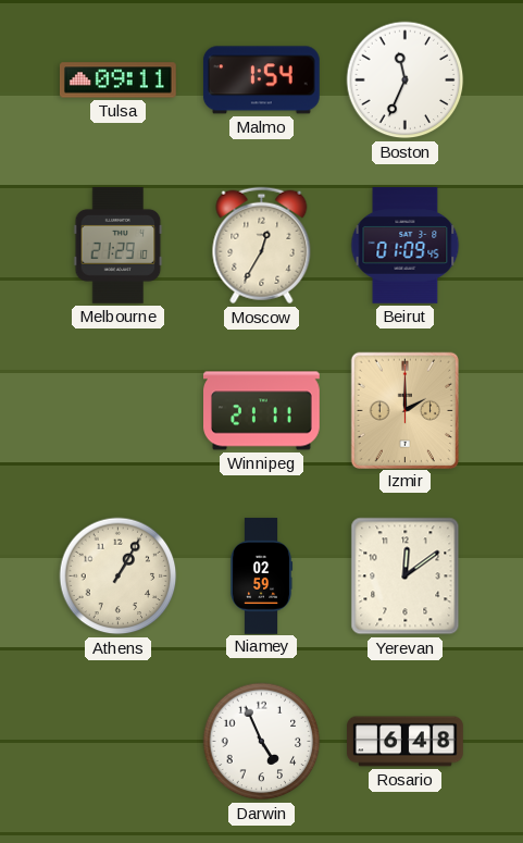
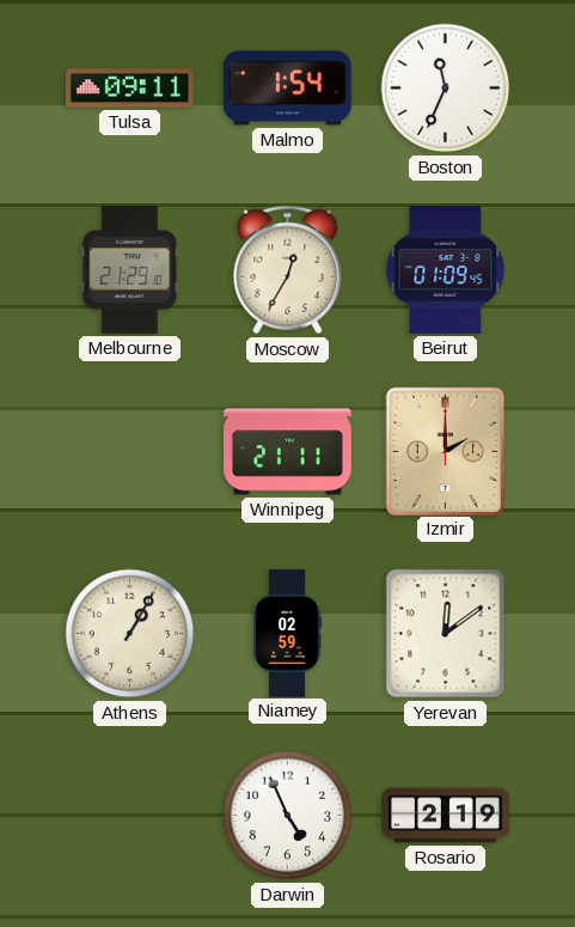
Rosario: 6:48 -> 2:19
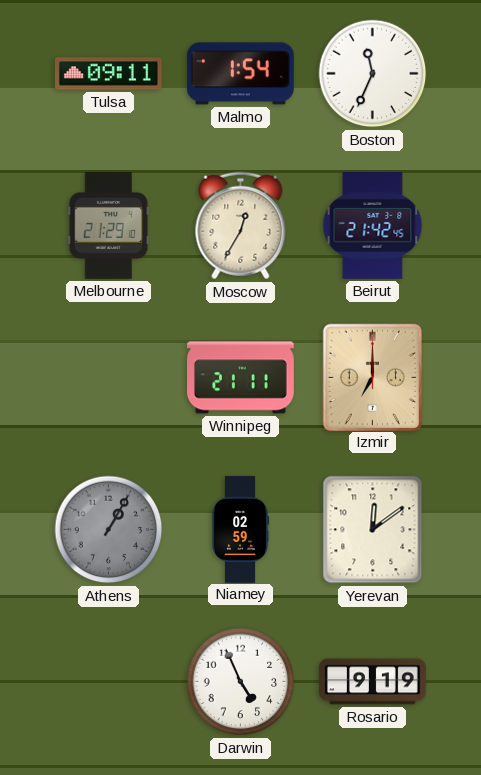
Beirut: 01:09 -> 21:42
Izmir: 2:00 -> 7:00
Athens dial: cream -> grey
Rosario: 2:19 -> 9:19
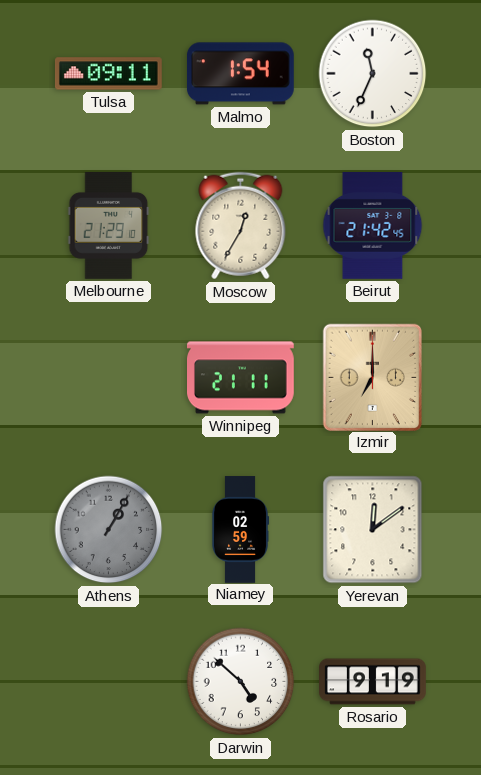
Darwin: 4:56 -> 4:52
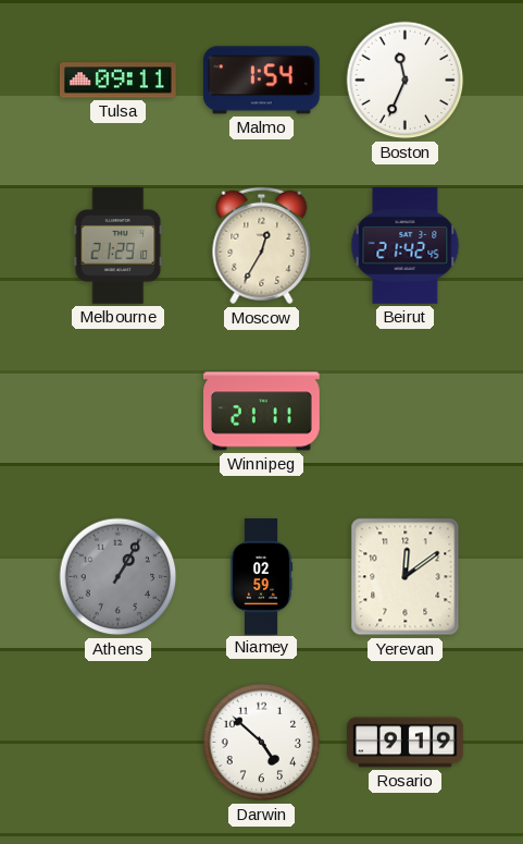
Izmir: 7:00 -> none
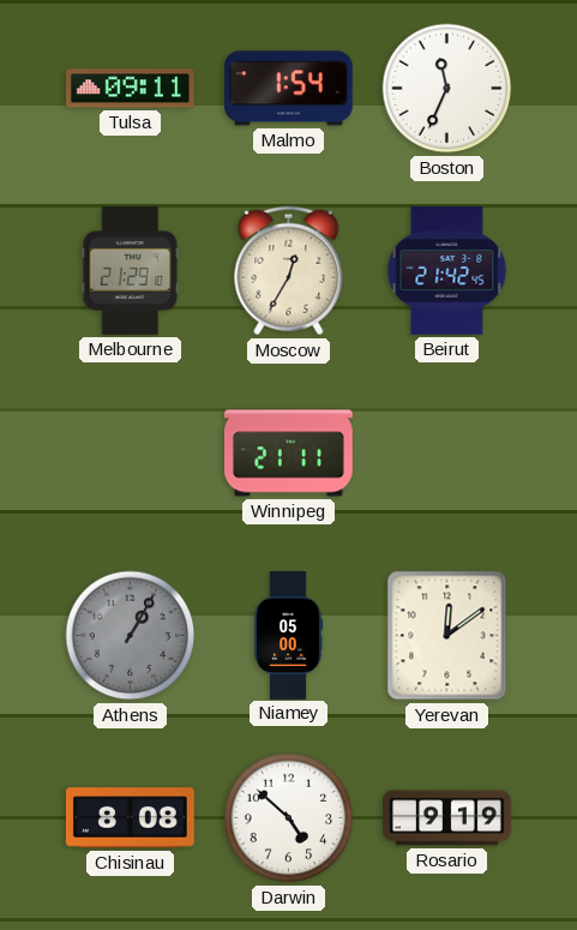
Niamey: 02:59 -> 05:00
Chisinau: none -> 8:08
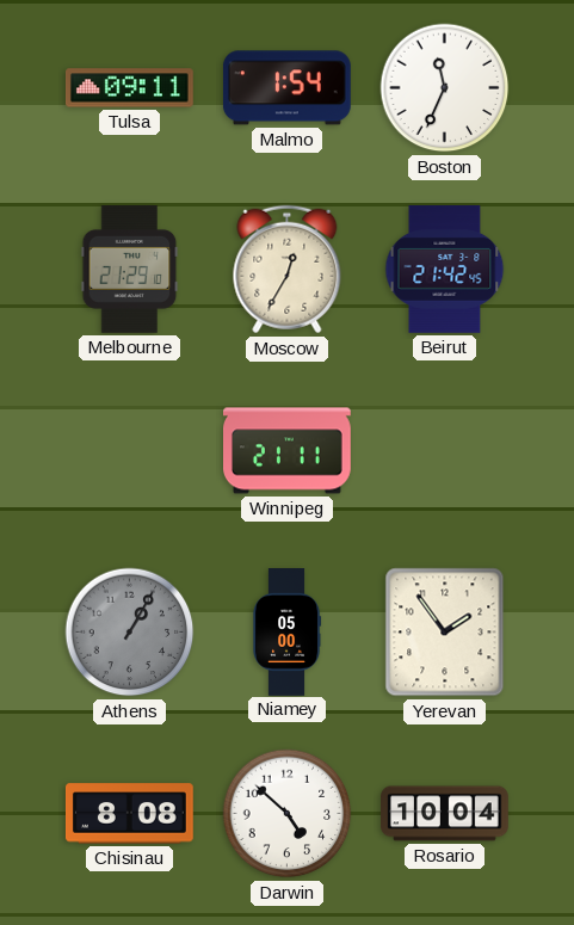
Yerevan: 12:09 -> 1:54
Rosario: 9:19 -> 10:04
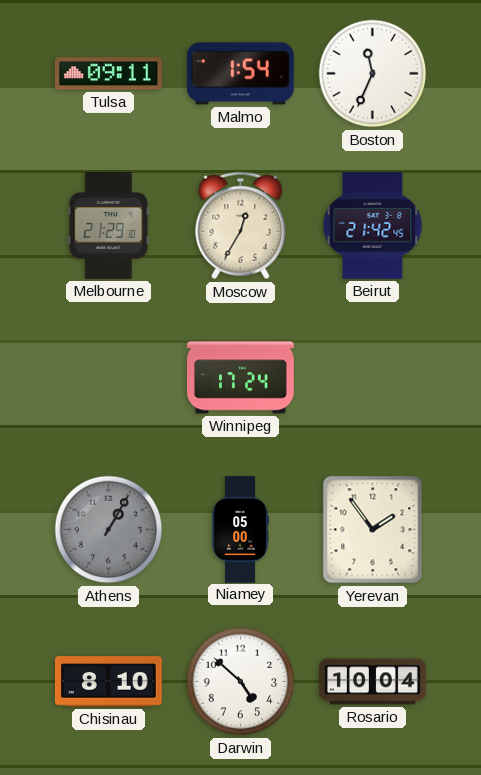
Winnipeg: 21:11 -> 17:24
Chisinau: 8:08 -> 8:10
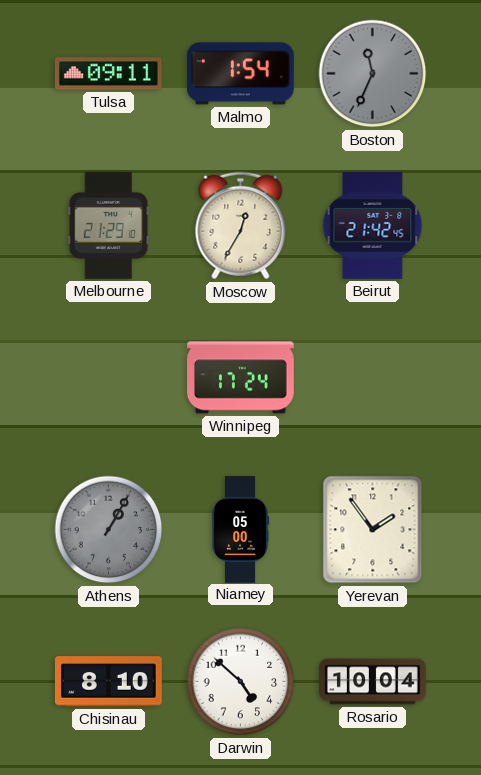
Boston dial: white -> grey
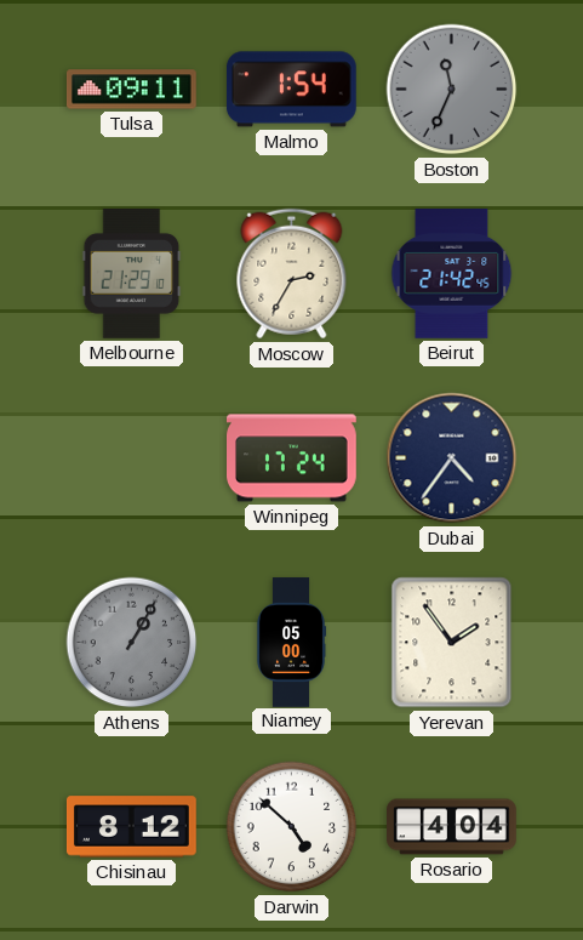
Moscow: 12:35 -> 2:35
Dubai: none -> 4:36
Chisinau: 8:10 -> 8:12
Rosario: 10:04 -> 4:04
